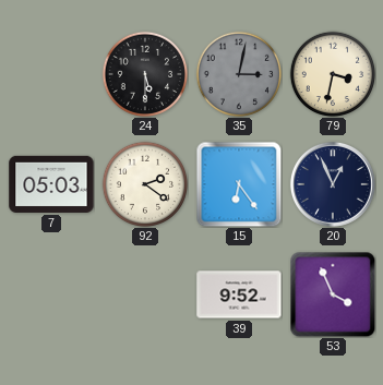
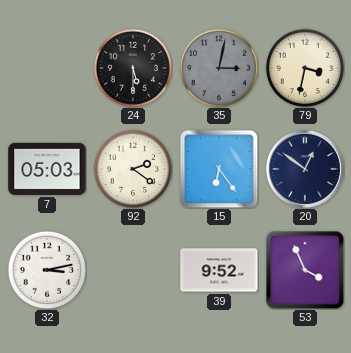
20: 12:56 -> 12:51
32: none -> 3:13
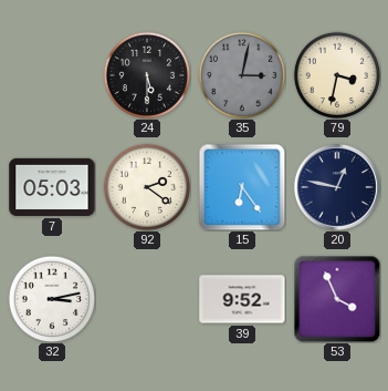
20: 12:51 -> 12:47
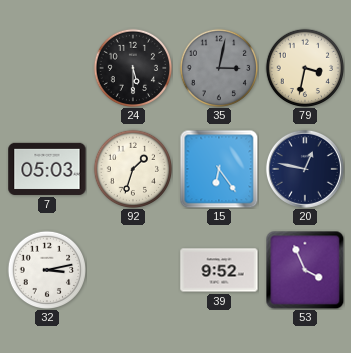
92: 2:21 -> 1:33
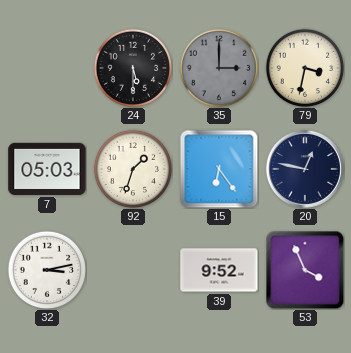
35: 3:02 -> 3:00
